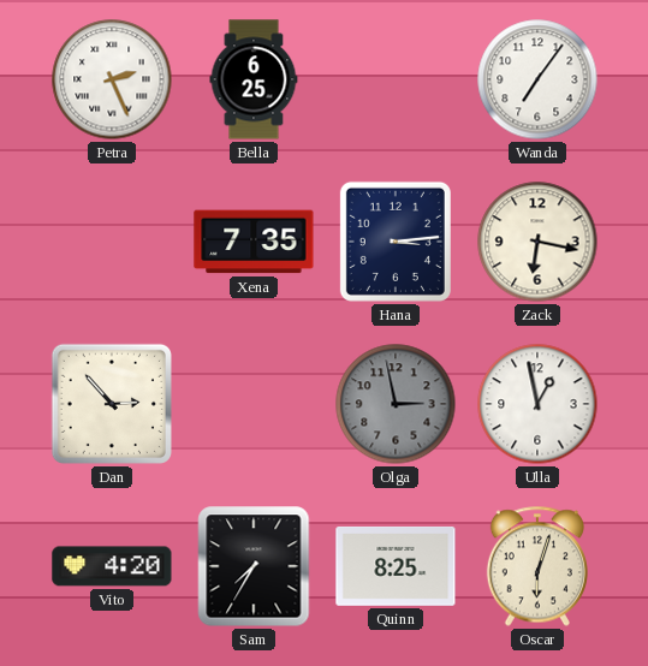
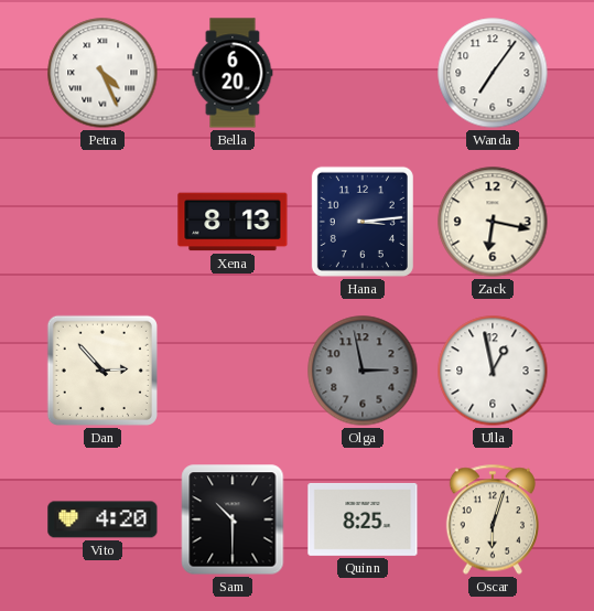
Petra: 2:26 -> 4:26
Bella: 6:25 -> 6:20
Xena: 7:35 -> 8:13
Sam: 7:35 -> 10:30
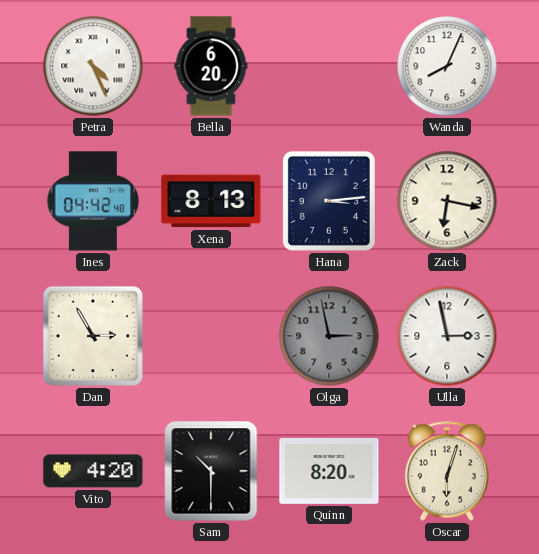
Wanda: 7:06 -> 8:04
Ines: none -> 04:42
Dan: 2:53 -> 2:55
Ulla: 12:58 -> 2:58
Quinn: 8:25 -> 8:20
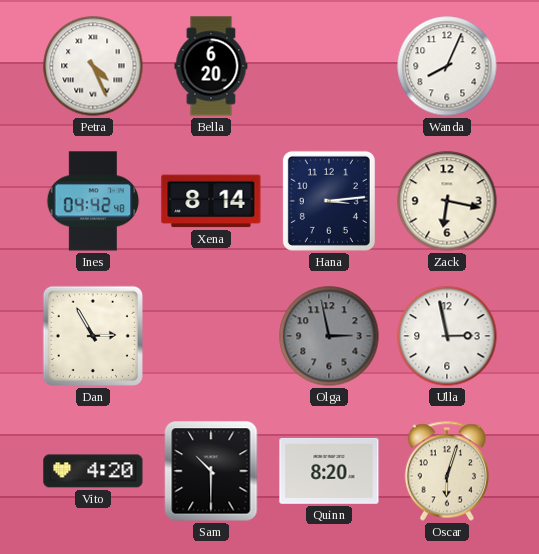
Xena: 8:13 -> 8:14
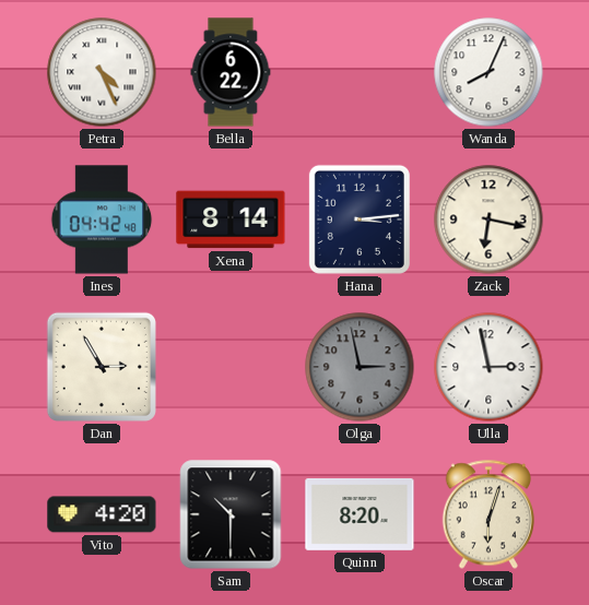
Bella: 6:20 -> 6:22
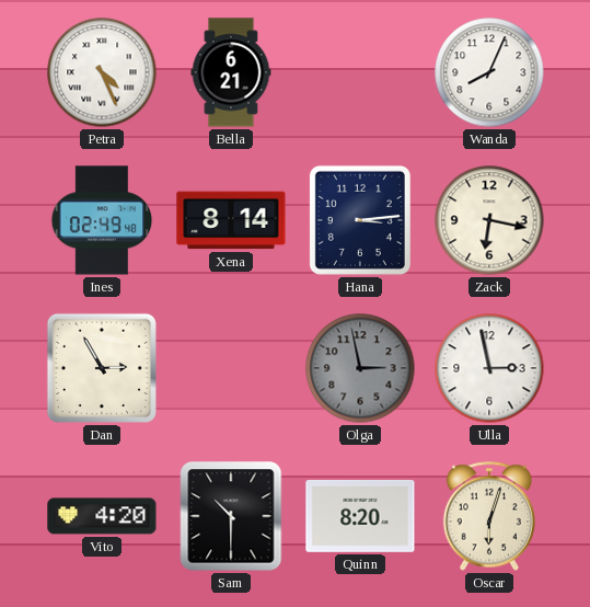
Bella: 6:22 -> 6:21
Ines: 04:42 -> 02:49
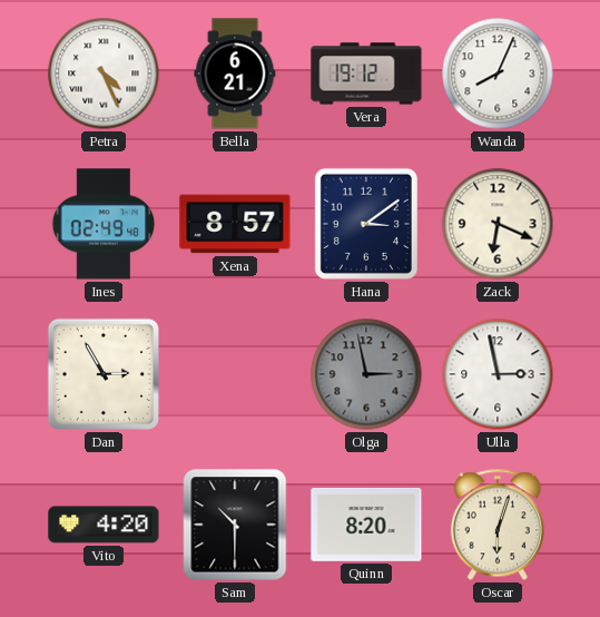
Vera: none -> 19:12
Xena: 8:14 -> 8:57
Hana: 3:14 -> 3:09
Zack: 6:17 -> 6:19
